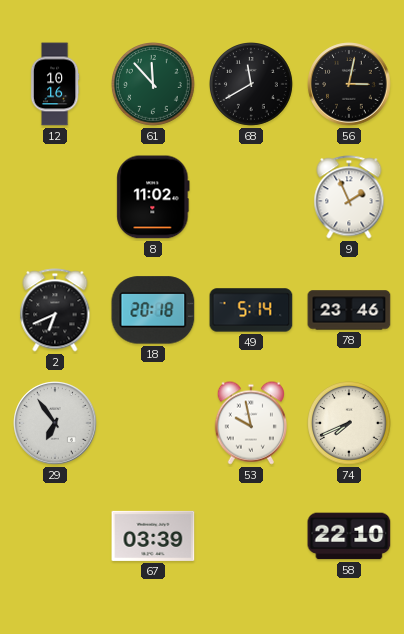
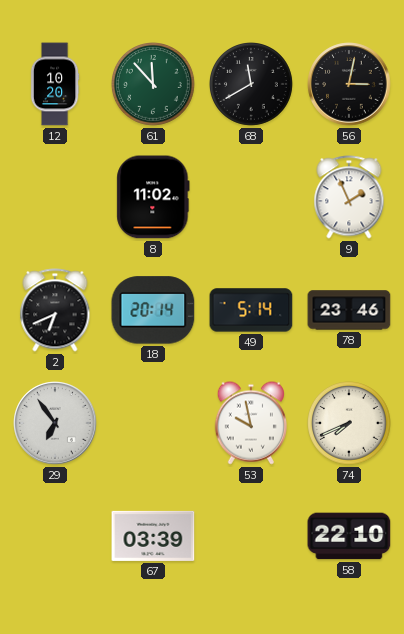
12: 10:16 -> 10:20
18: 20:18 -> 20:14
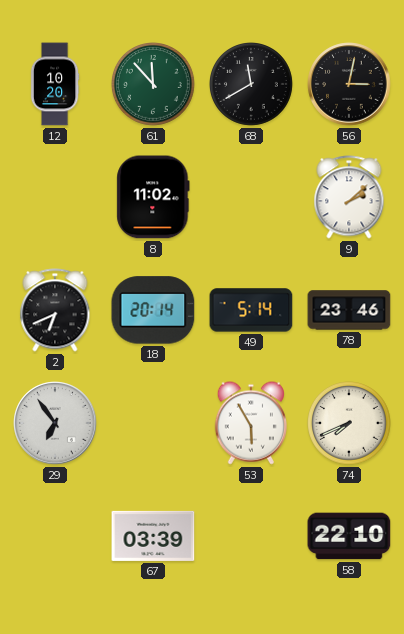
9: 1:56 -> 2:08
53: 9:58 -> 5:55
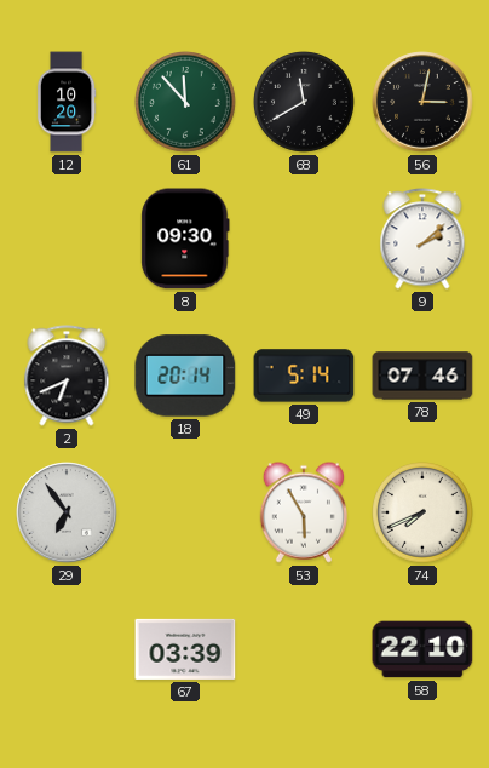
8: 11:02 -> 09:30
78: 23:46 -> 07:46
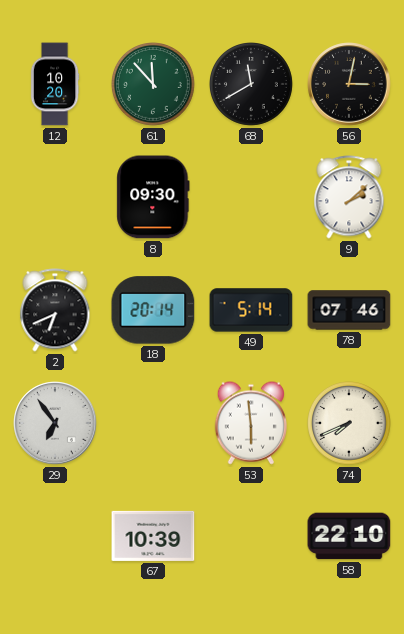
53: 5:55 -> 5:59
67: 03:39 -> 10:39
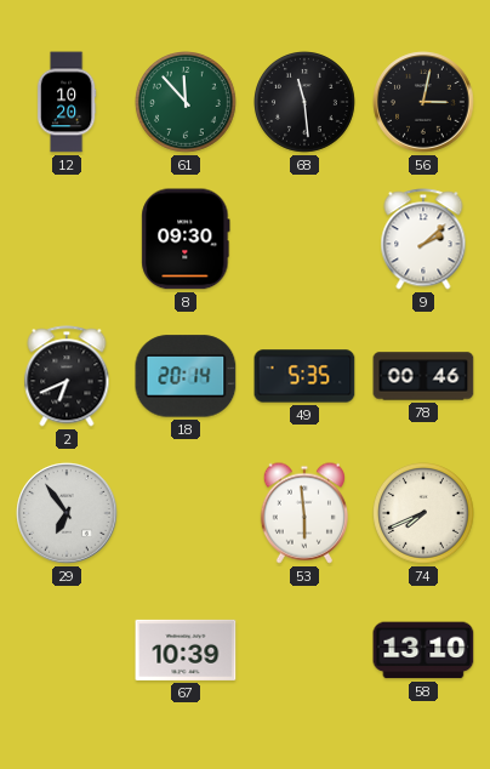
68: 11:40 -> 11:29
49: 5:14 -> 5:35
78: 07:46 -> 00:46
58: 22:10 -> 13:10
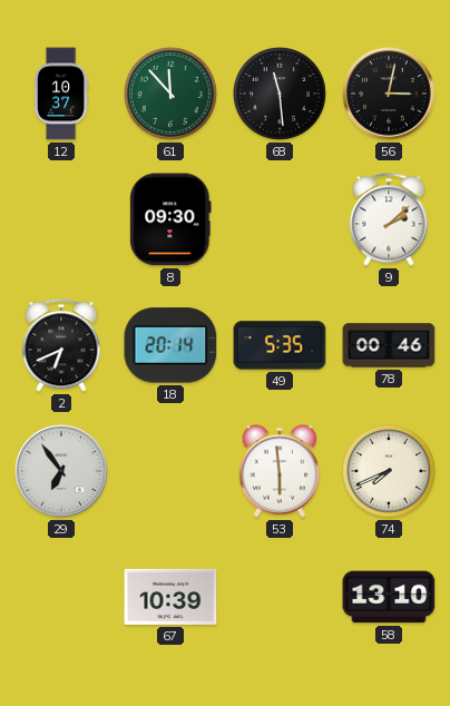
12: 10:20 -> 10:37
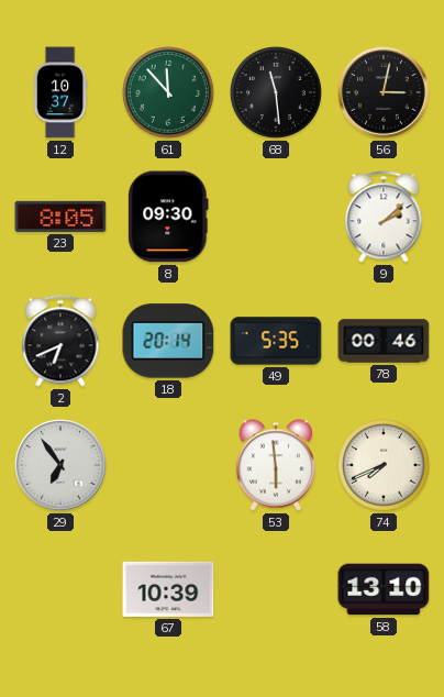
23: none -> 8:05
